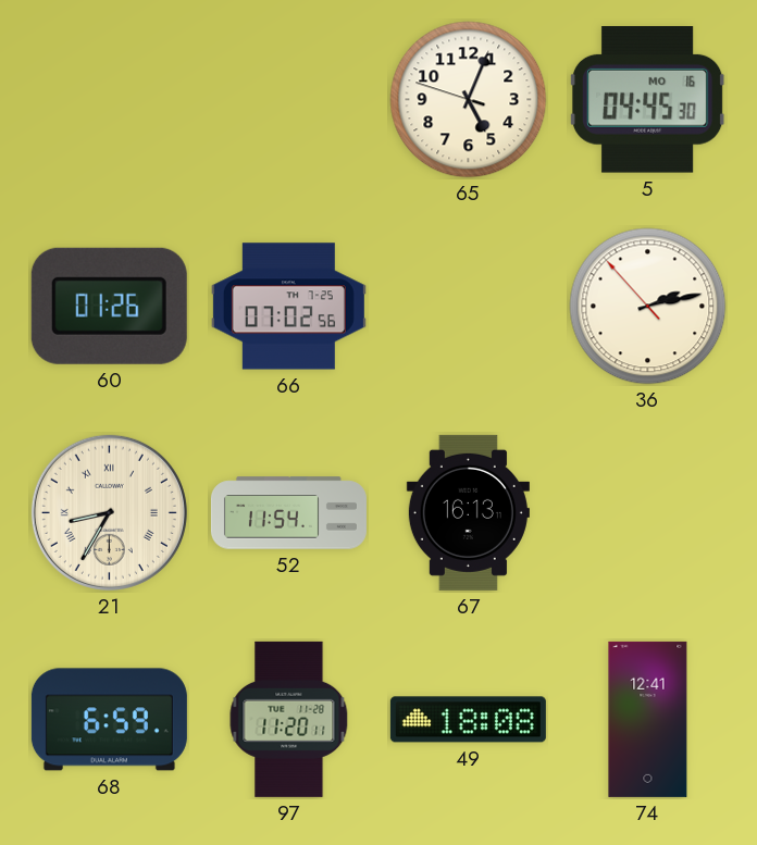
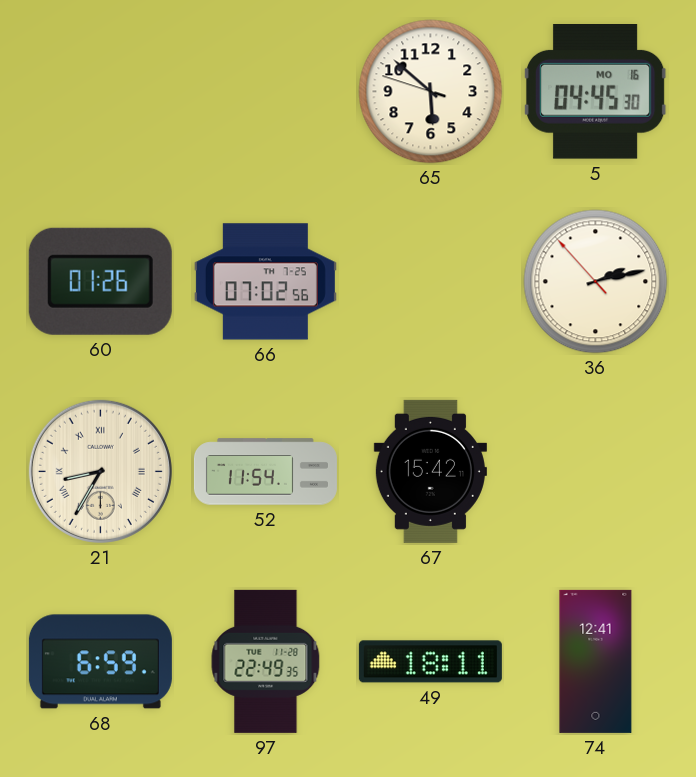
65: 5:03 -> 5:51
67: 16:13 -> 15:42
97: 11:20 -> 22:49
49: 18:08 -> 18:11
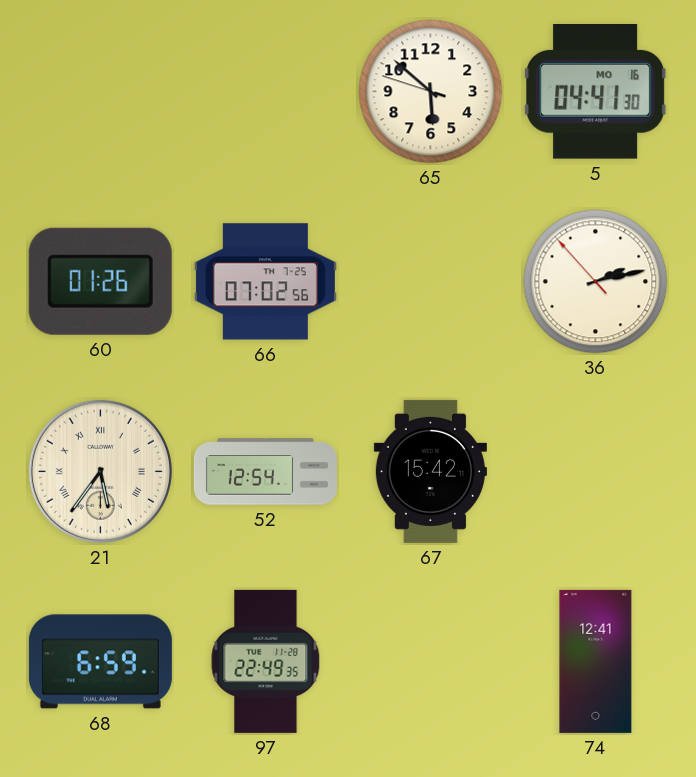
5: 04:45 -> 04:41
21: 8:35 -> 5:36
52: 11:54 -> 12:54
49: 18:11 -> none
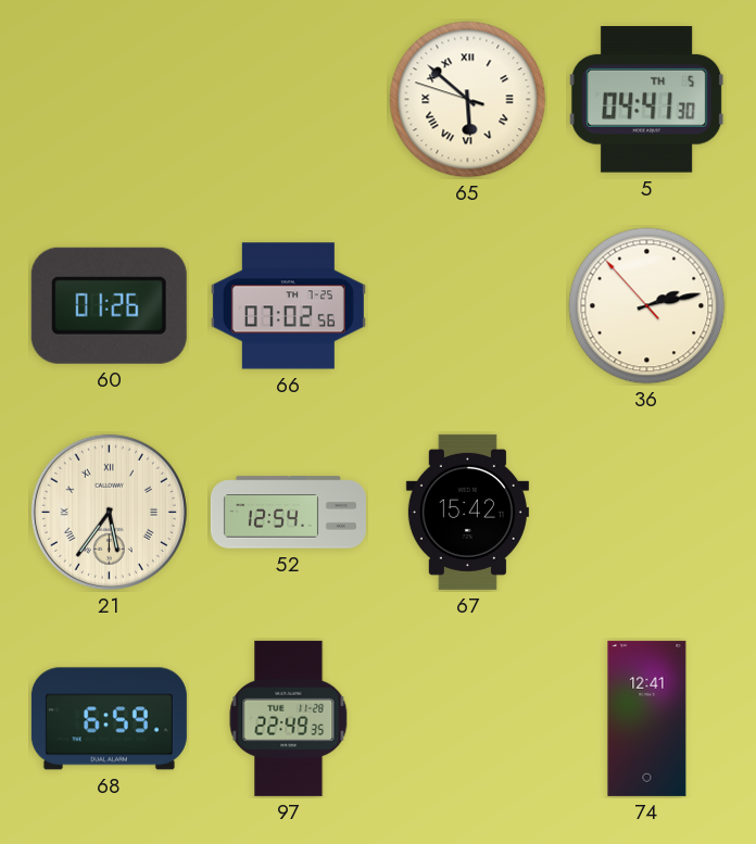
65 numerals: Arabic -> Roman
5 date: MO 16 -> TH 5
